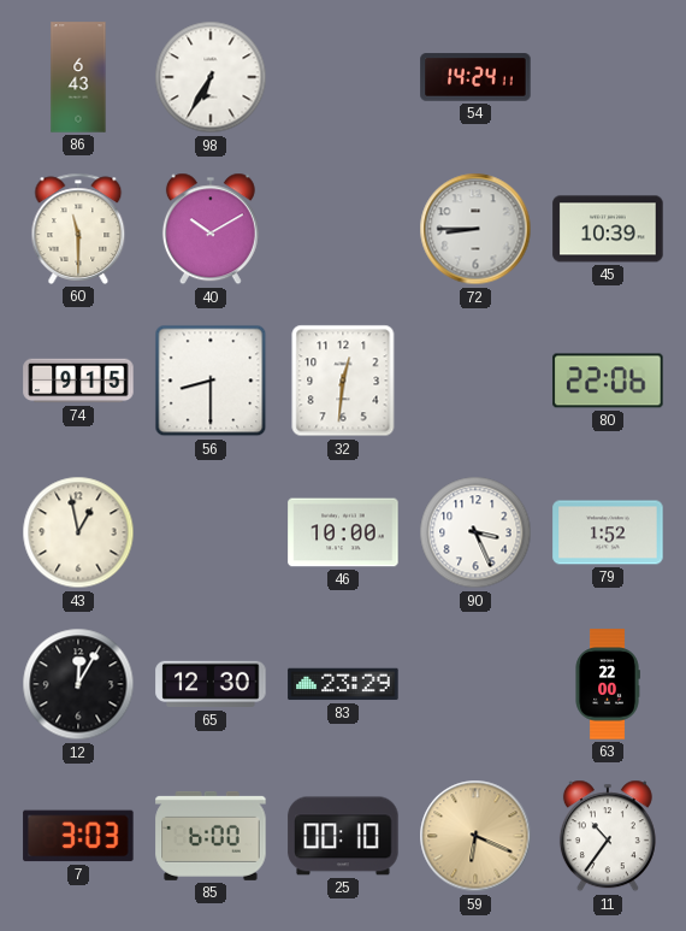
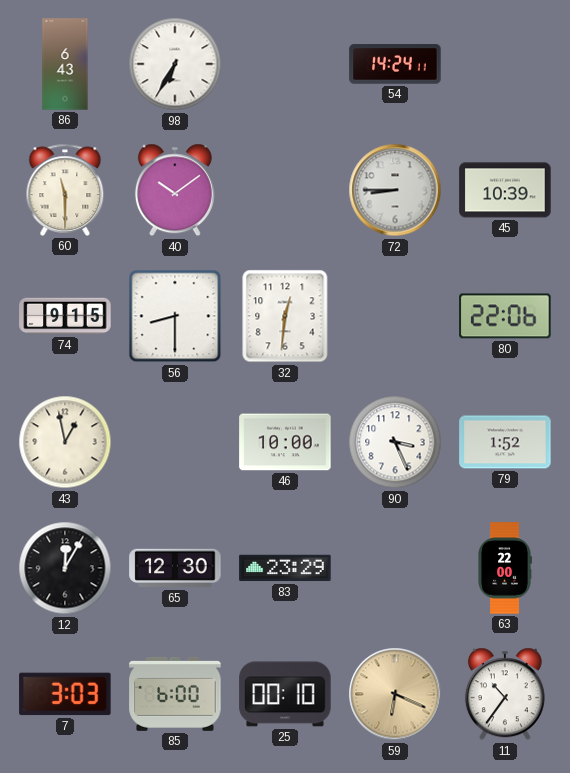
40: 10:10 -> 10:09
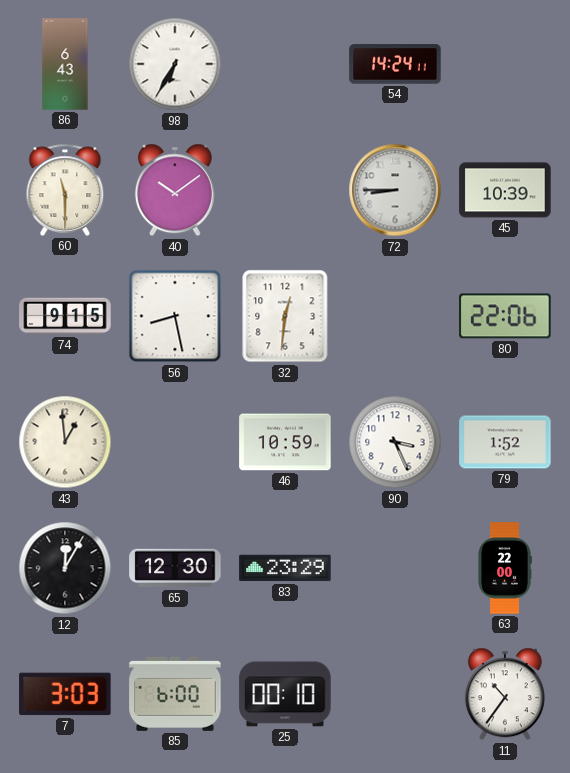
56: 8:30 -> 8:28
43: 12:58 -> 12:59
46: 10:00 -> 10:59
59: 6:19 -> none
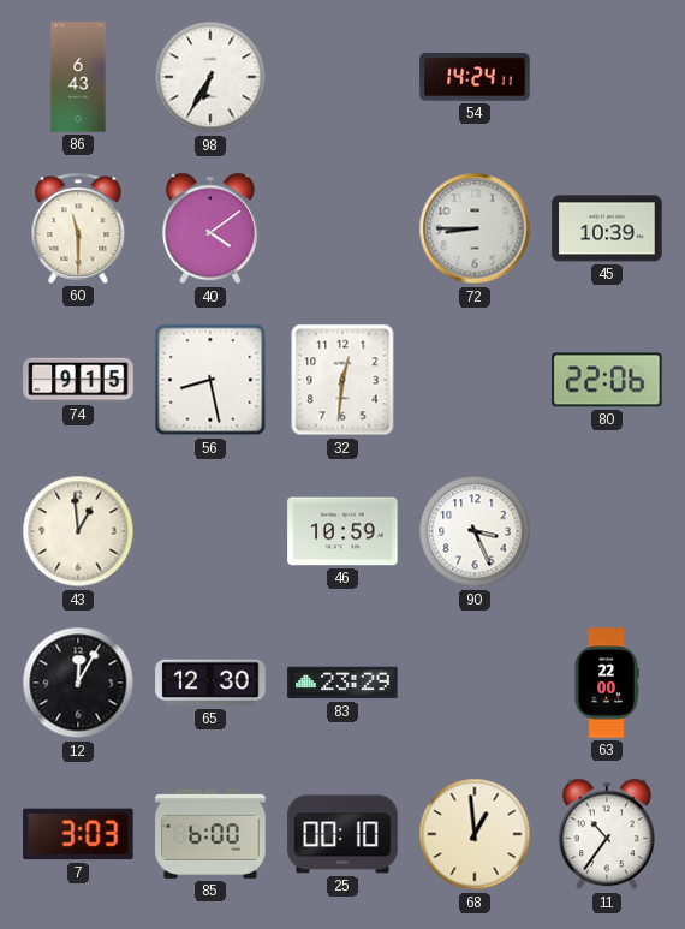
40: 10:09 -> 4:09
79: 1:52 -> none
68: none -> 12:59
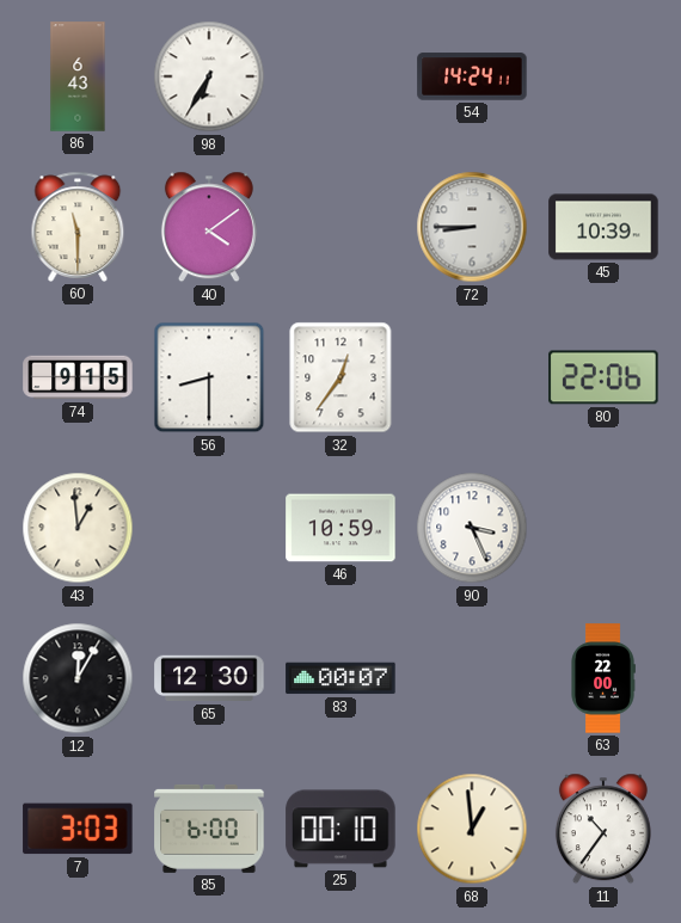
56: 8:28 -> 8:30
32: 12:31 -> 12:36
83: 23:29 -> 00:07
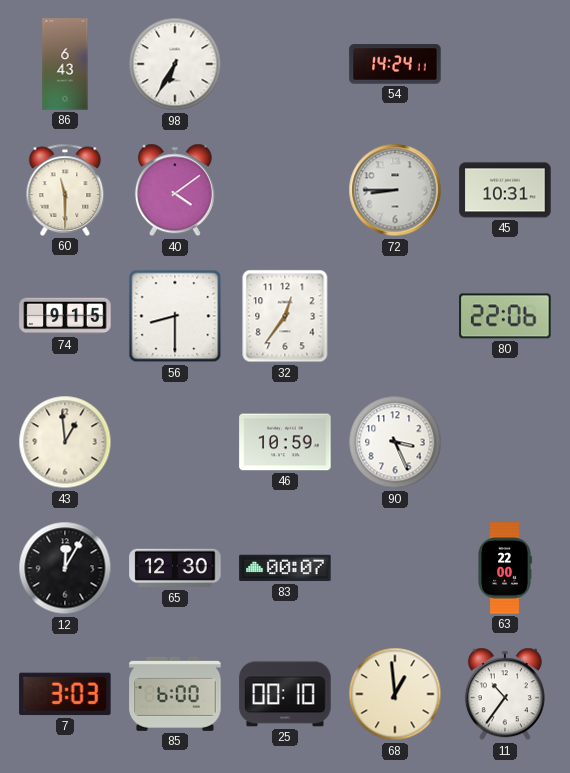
45: 10:39 -> 10:31
